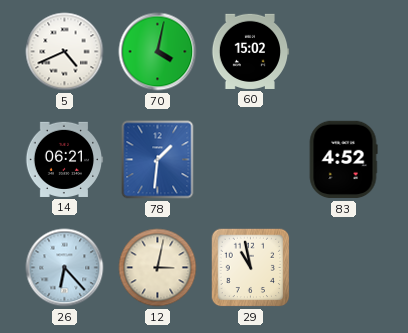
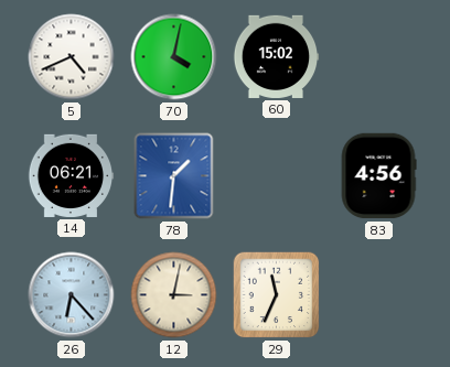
83: 4:52 -> 4:56
29: 10:58 -> 11:34
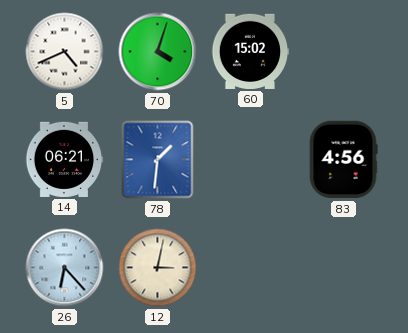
70: 4:02 -> 4:03
29: 11:34 -> none
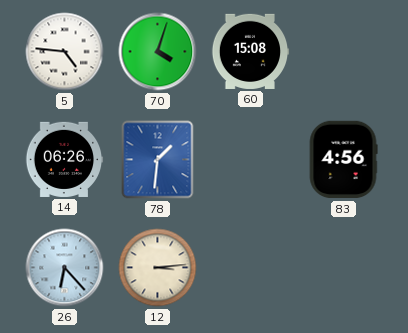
5: 4:41 -> 4:46
60: 15:02 -> 15:08
14: 06:21 -> 06:26
12: 3:02 -> 3:14
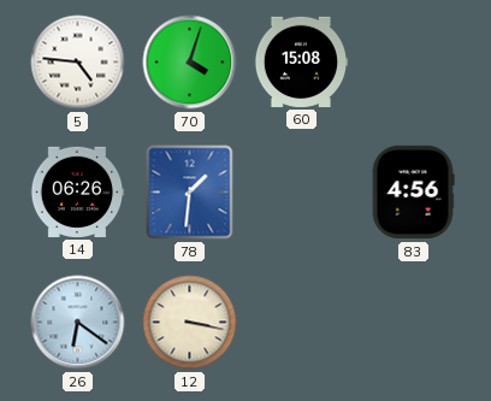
26: 6:23 -> 6:21
12: 3:14 -> 3:17
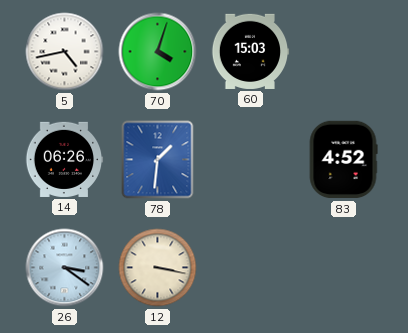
5: 4:46 -> 4:43
60: 15:08 -> 15:03
83: 4:56 -> 4:52
26: 6:21 -> 3:21
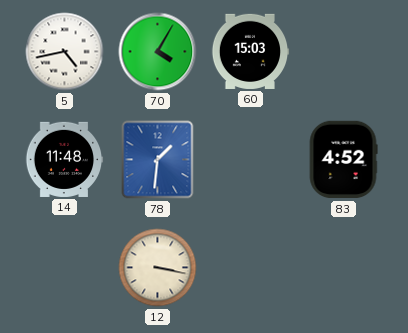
70: 4:03 -> 4:05
14: 06:26 -> 11:48
26: 3:21 -> none
